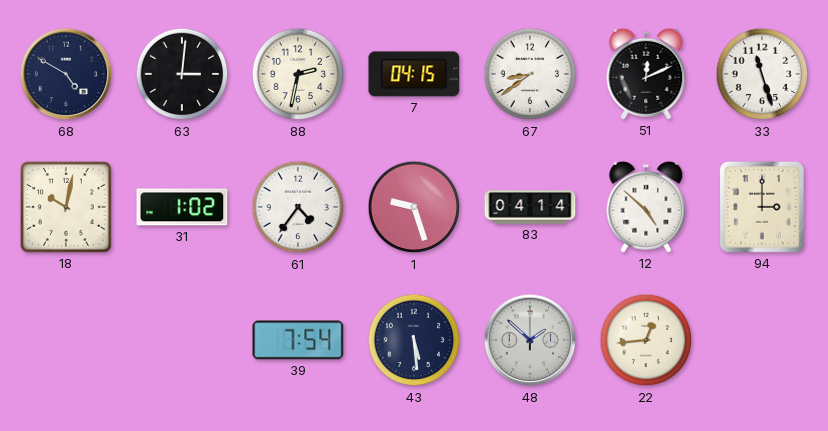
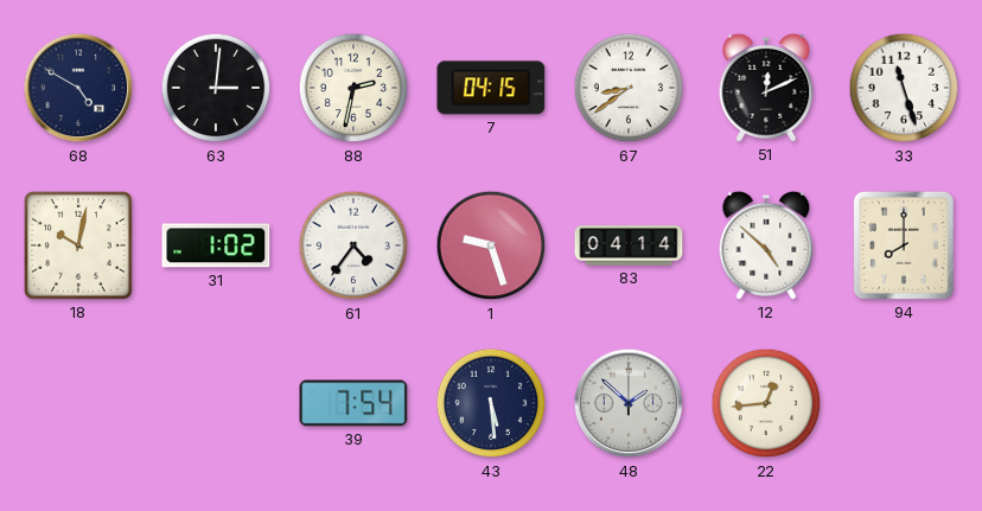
94: 3:00 -> 8:00
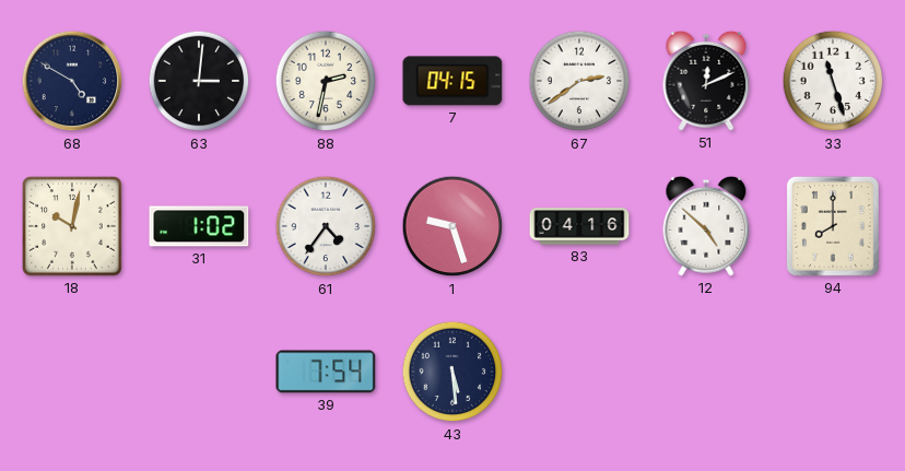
67: 8:39 -> 2:39
83: 04:14 -> 04:16
48: 1:52 -> none
22: 12:44 -> none
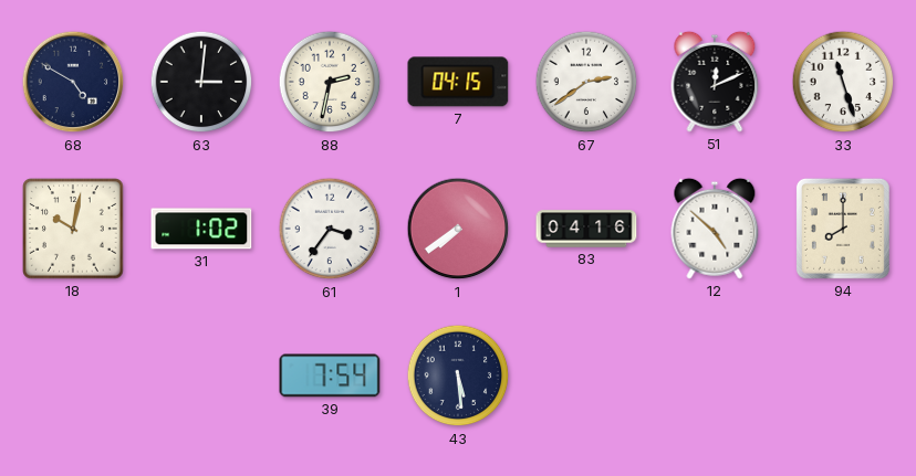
61: 4:36 -> 3:36
1: 9:27 -> 7:39
